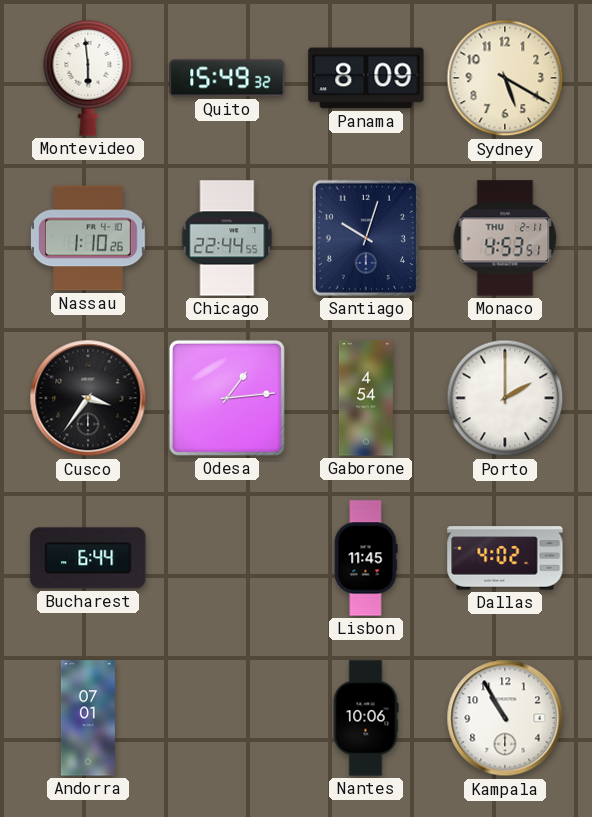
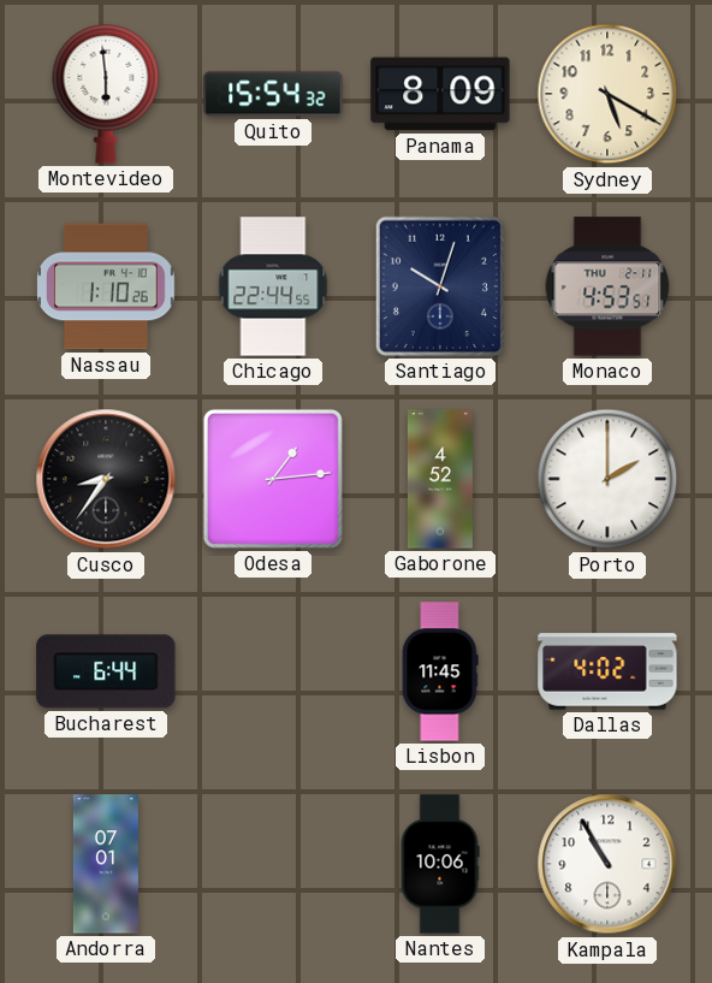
Quito: 15:49 -> 15:54
Cusco: 3:36 -> 8:36
Gaborone: 4:54 -> 4:52
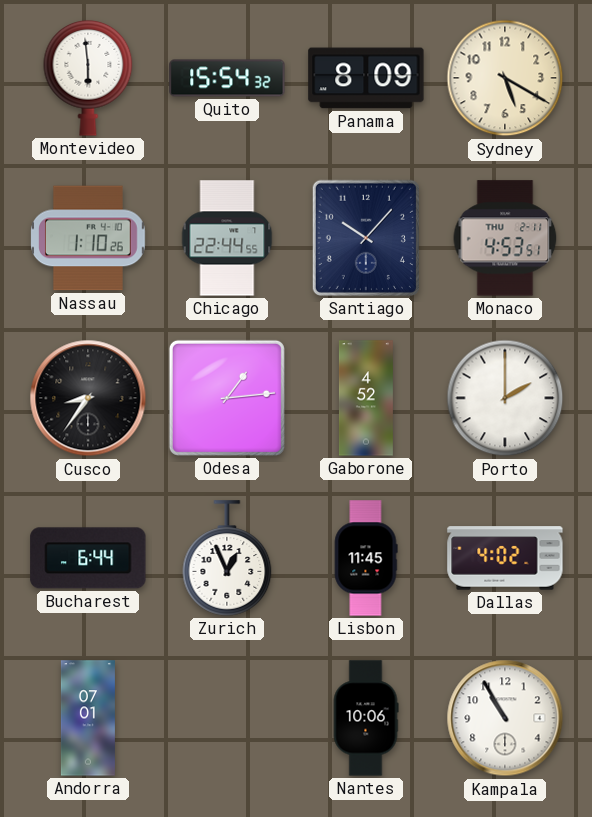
Santiago: 10:03 -> 10:07
Zurich: none -> 12:56
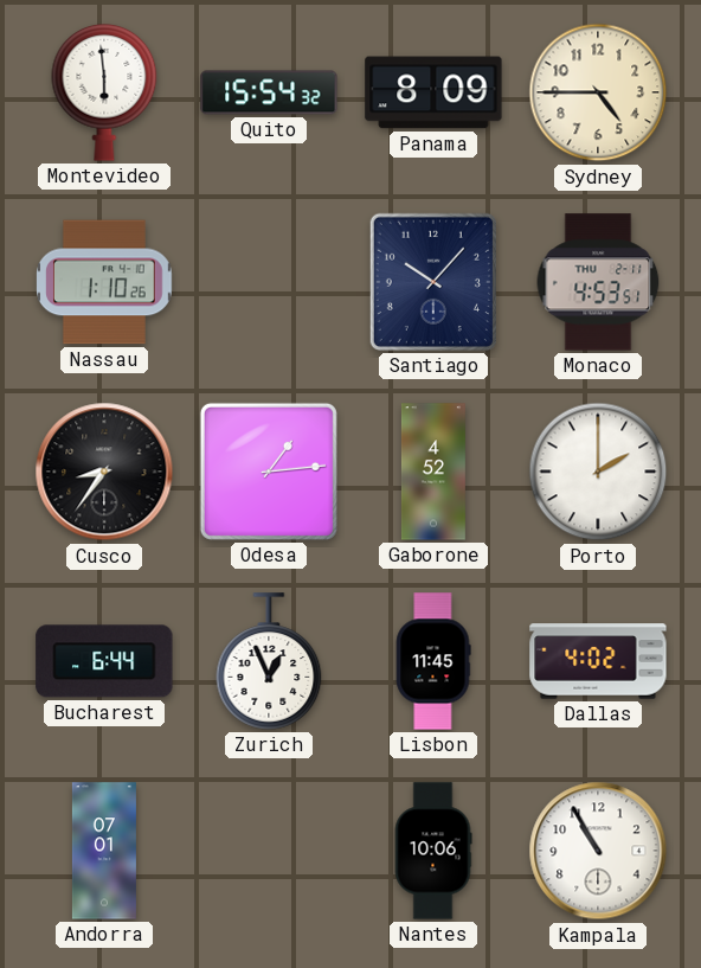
Sydney: 5:20 -> 4:45
Chicago: 22:44 -> none
